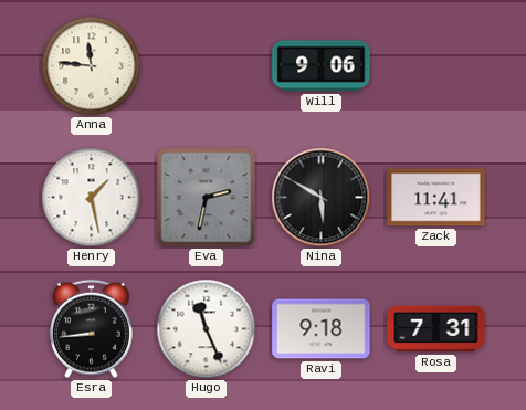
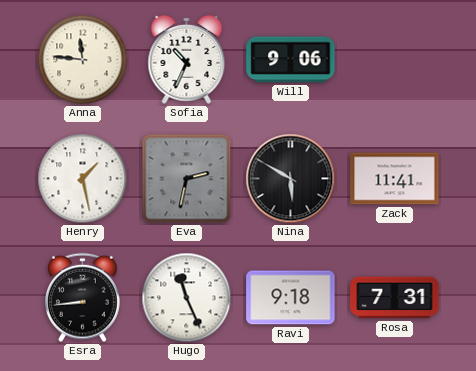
Sofia: none -> 10:34
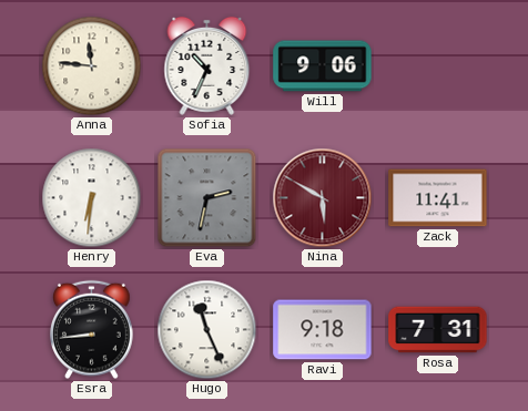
Henry: 1:28 -> 6:31
Nina dial: black -> burgundy
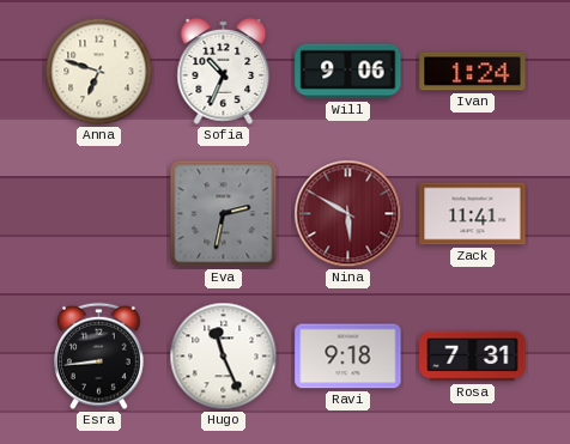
Anna: 11:46 -> 6:48
Ivan: none -> 1:24
Henry: 6:31 -> none
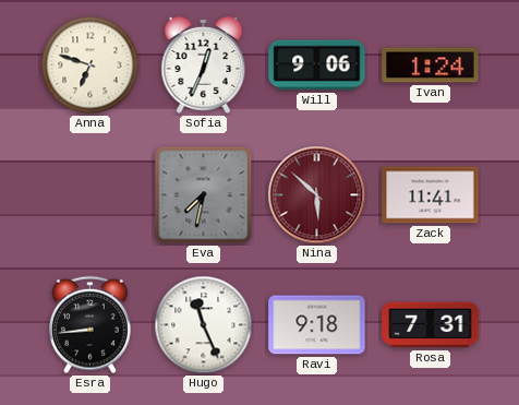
Sofia: 10:34 -> 12:34
Eva: 2:32 -> 7:32
Nina: 5:50 -> 5:52
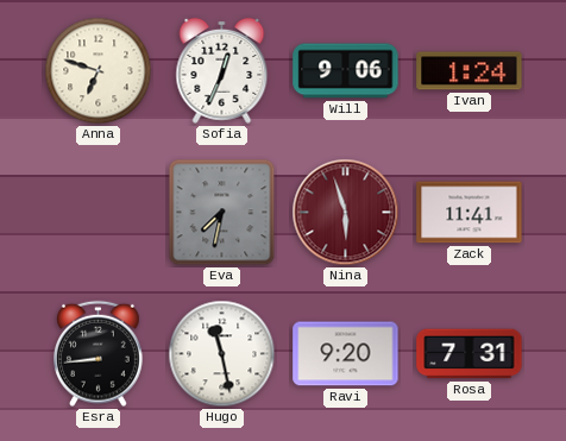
Nina: 5:52 -> 5:57
Hugo: 11:26 -> 11:28
Ravi: 9:18 -> 9:20
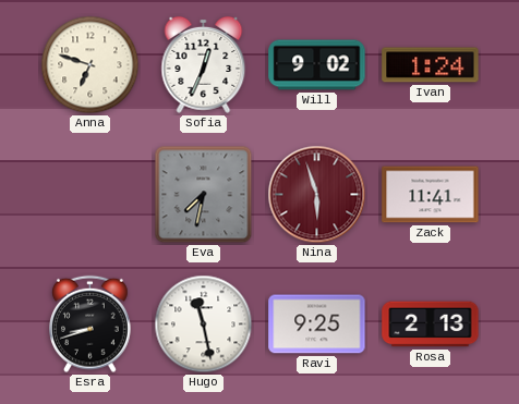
Will: 9:06 -> 9:02
Esra: 8:44 -> 8:42
Ravi: 9:20 -> 9:25
Rosa: 7:31 -> 2:13
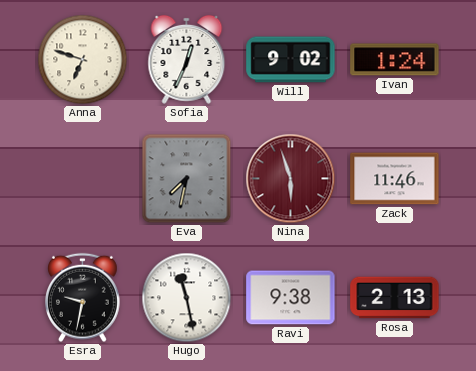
Zack: 11:41 -> 11:46
Esra: 8:42 -> 9:32
Ravi: 9:25 -> 9:38
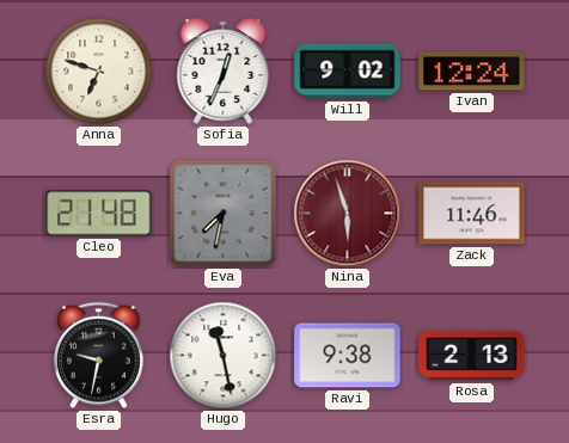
Ivan: 1:24 -> 12:24
Cleo: none -> 21:48
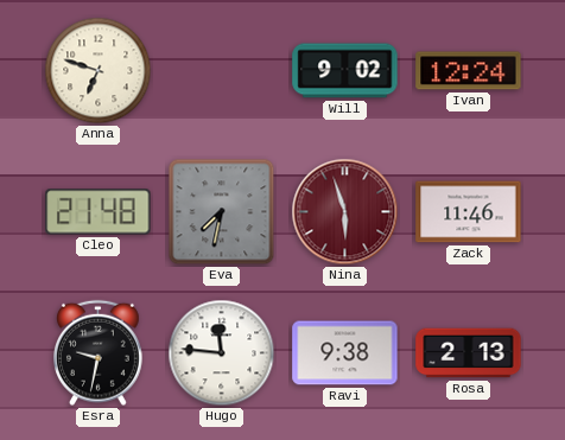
Sofia: 12:34 -> none
Hugo: 11:28 -> 11:46
